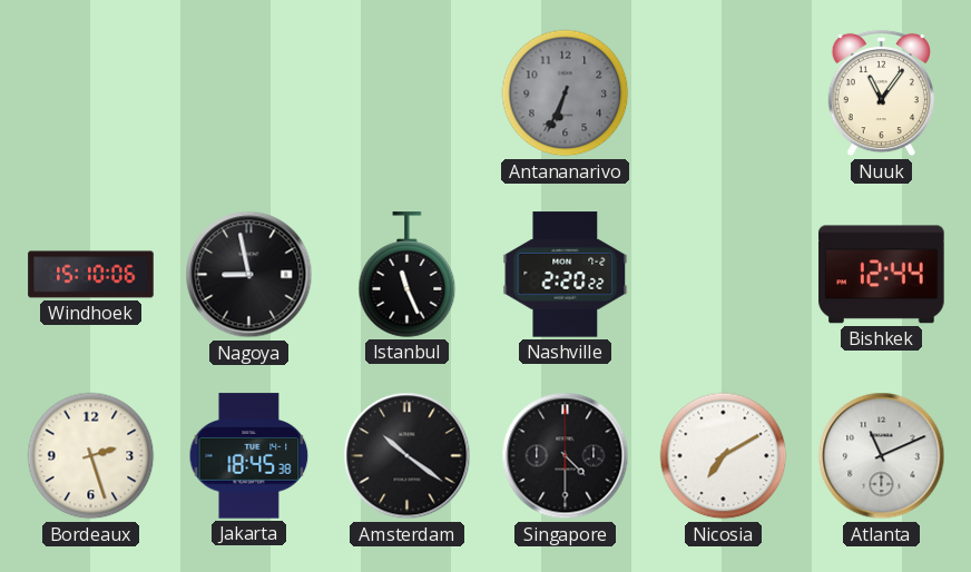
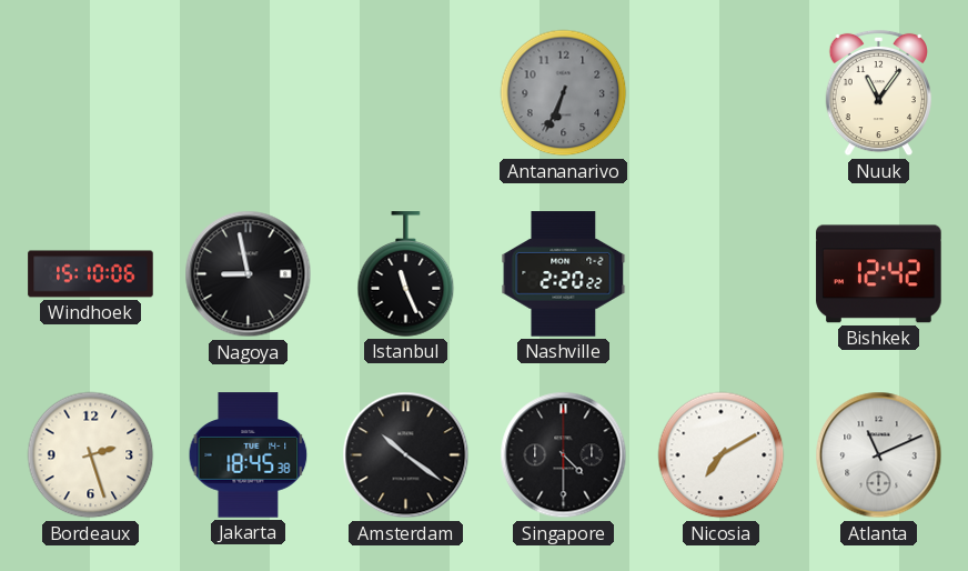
Bishkek: 12:44 -> 12:42
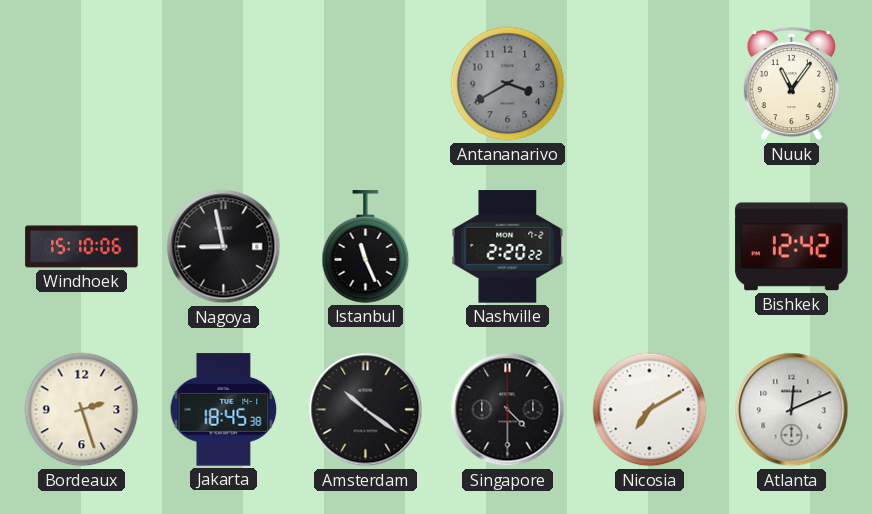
Antananarivo: 6:34 -> 3:40
Atlanta: 11:11 -> 12:11
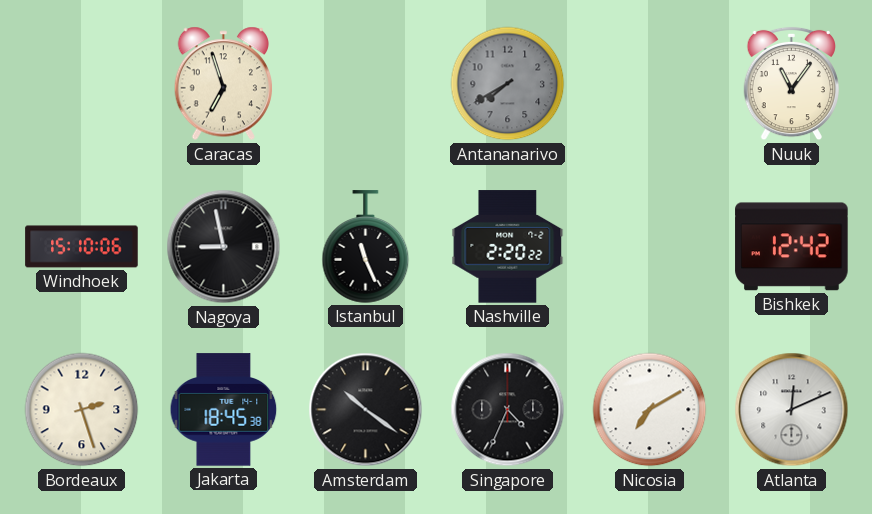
Caracas: none -> 6:57
Antananarivo: 3:40 -> 7:40
Singapore: 4:30 -> 4:34
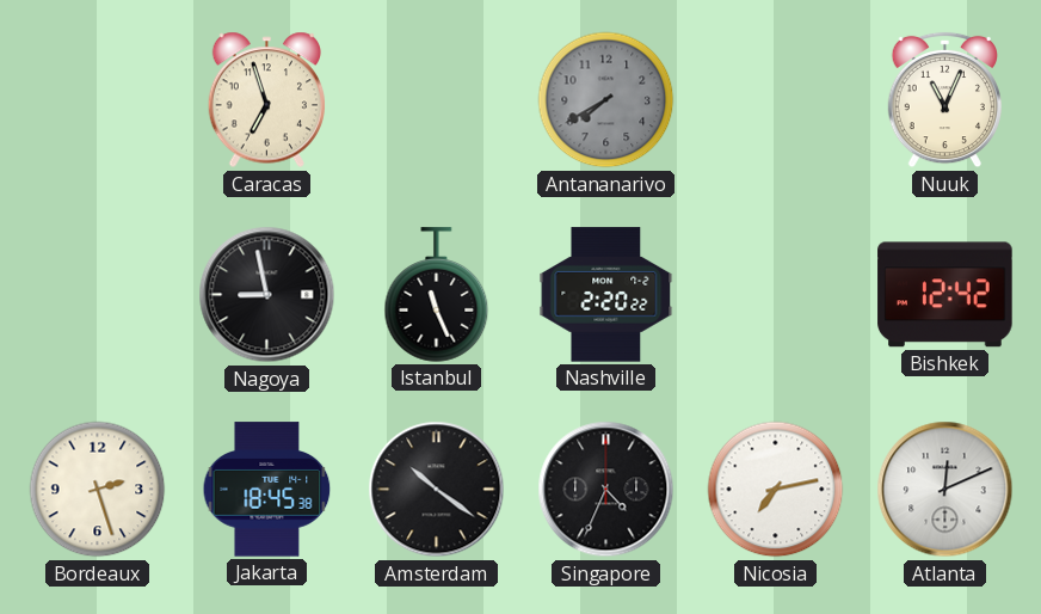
Nuuk: 11:06 -> 11:04
Windhoek: 15:10 -> none
Nicosia: 7:10 -> 7:13
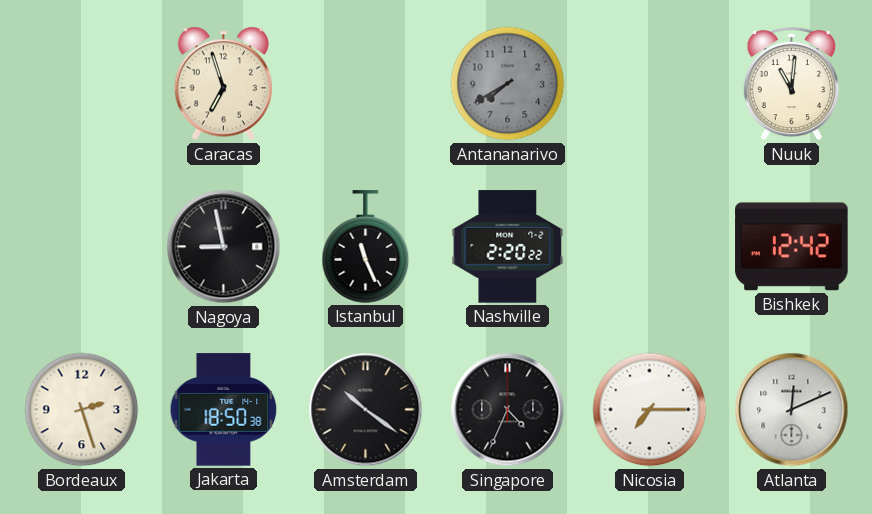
Nuuk: 11:04 -> 11:01
Jakarta: 18:45 -> 18:50
Nicosia: 7:13 -> 7:15
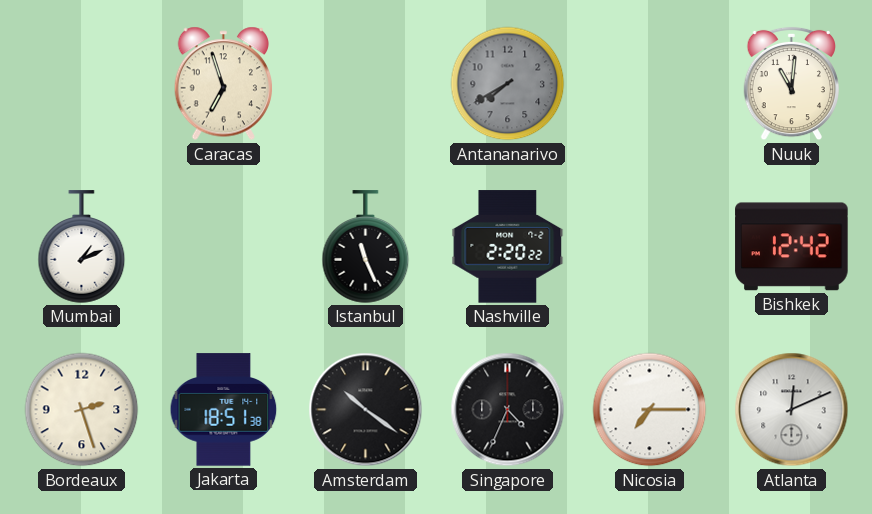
Mumbai: none -> 1:11
Nagoya: 8:58 -> none
Jakarta: 18:50 -> 18:51
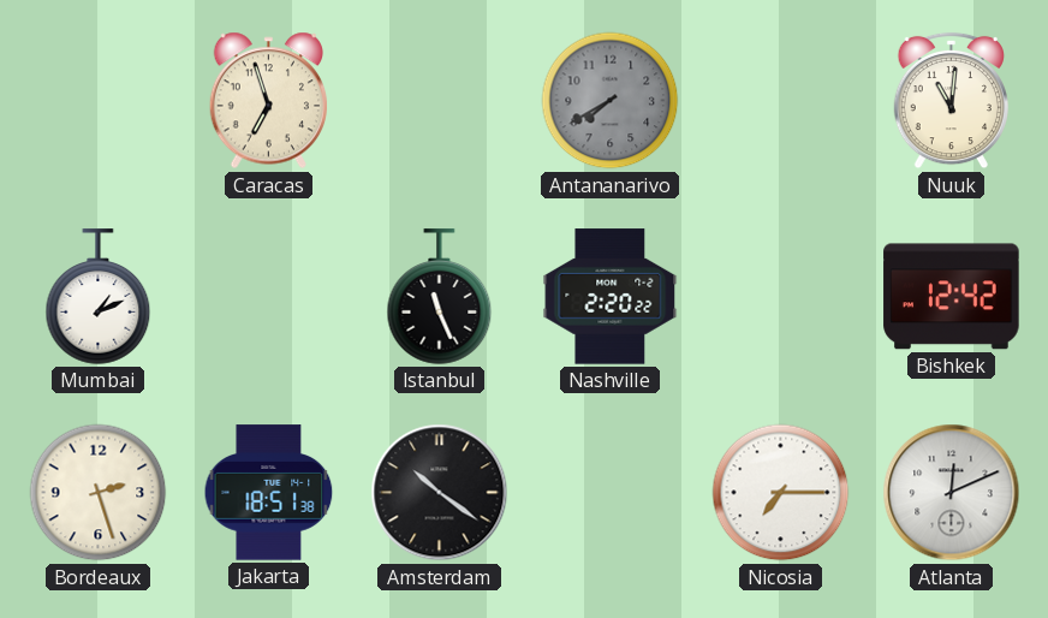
Singapore: 4:34 -> none
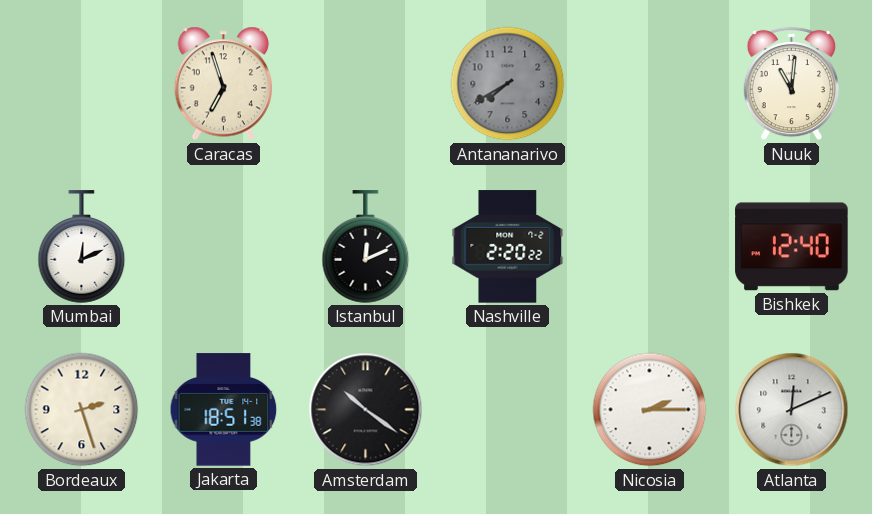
Mumbai: 1:11 -> 12:11
Istanbul: 11:26 -> 12:11
Bishkek: 12:42 -> 12:40
Nicosia: 7:15 -> 2:15
